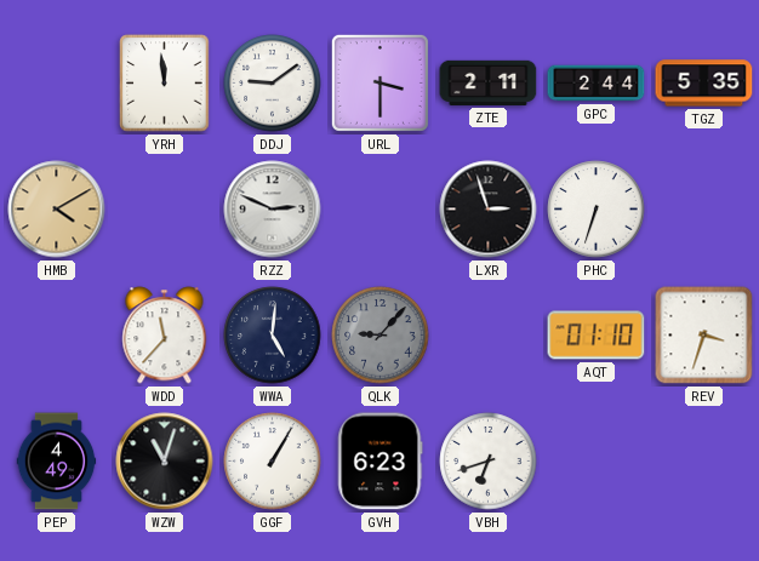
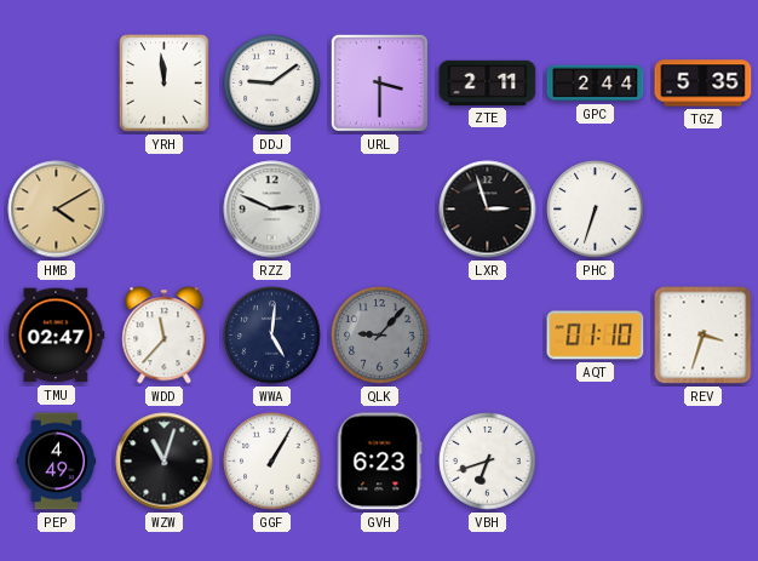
TMU: none -> 02:47
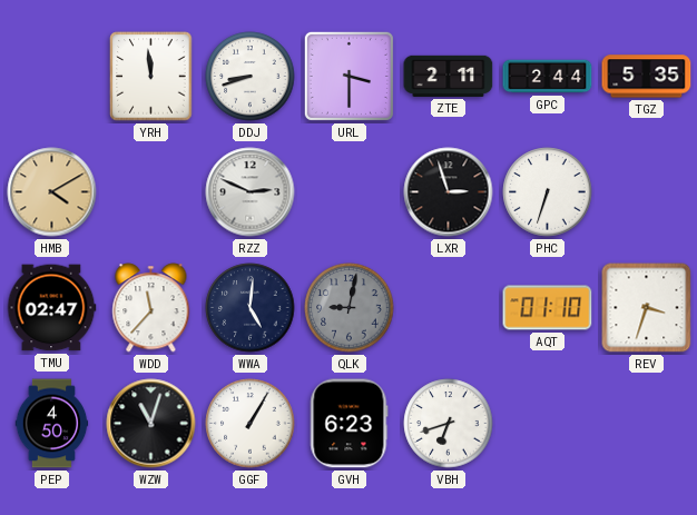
DDJ: 9:09 -> 8:42
QLK: 9:07 -> 9:02
PEP: 4:49 -> 4:50
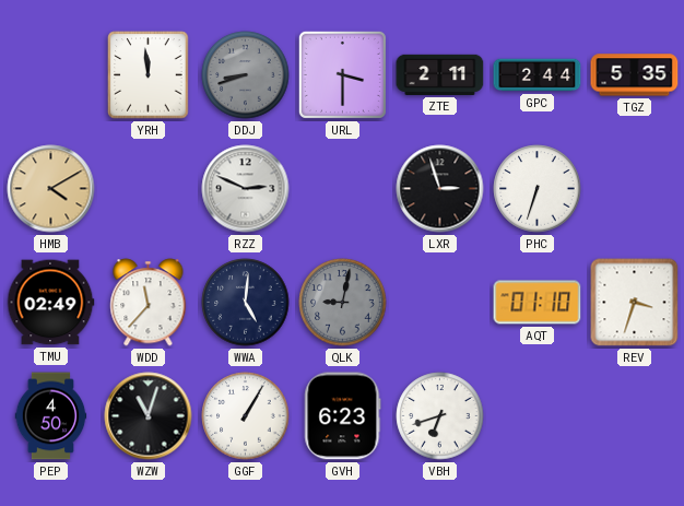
DDJ dial: white -> grey
TMU: 02:47 -> 02:49
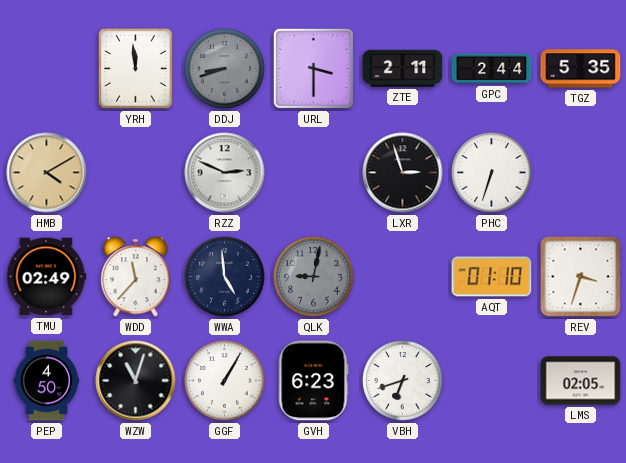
WWA: 5:01 -> 4:59
LMS: none -> 02:05
